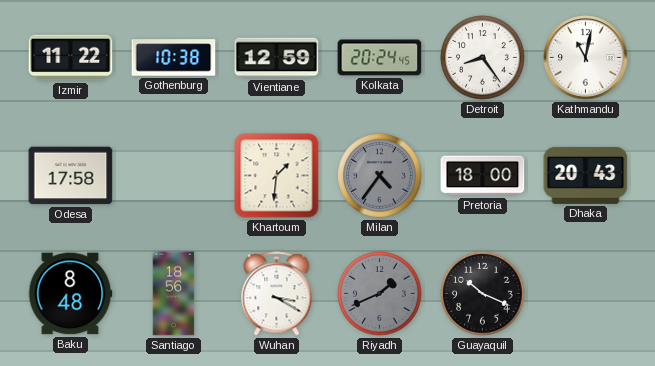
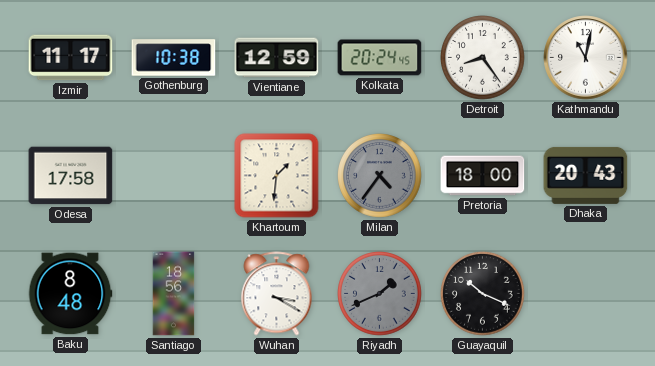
Izmir: 11:22 -> 11:17
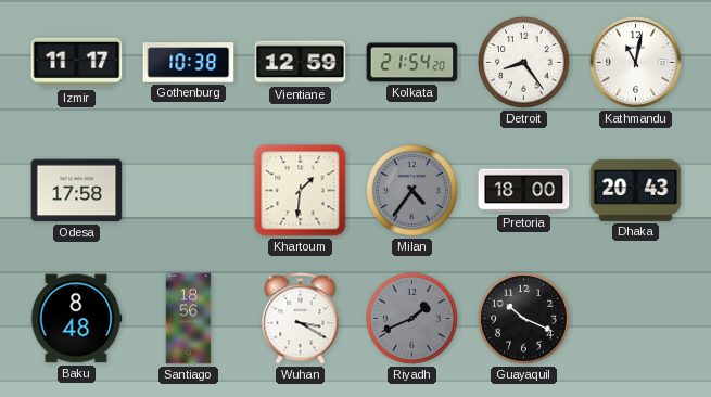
Kolkata: 20:24 -> 21:54
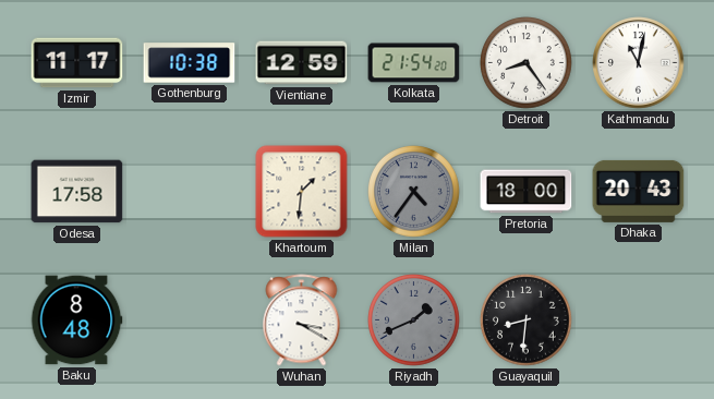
Santiago: 18:56 -> none
Guayaquil: 10:19 -> 8:31
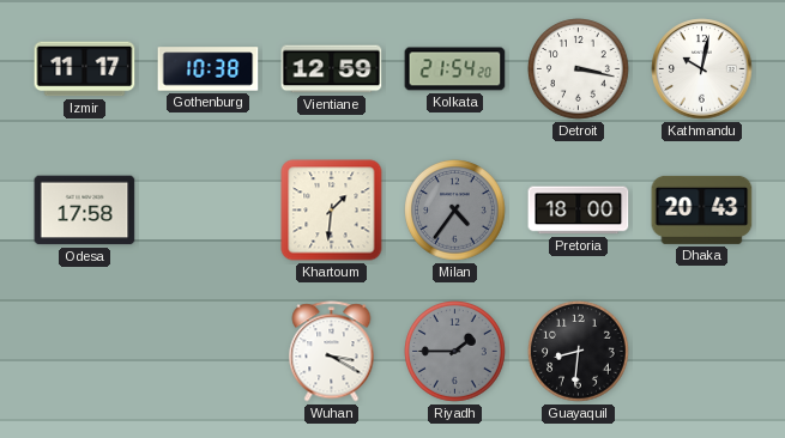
Detroit: 8:24 -> 3:17
Kathmandu: 11:02 -> 10:02
Baku: 8:48 -> none
Riyadh: 1:41 -> 1:45
